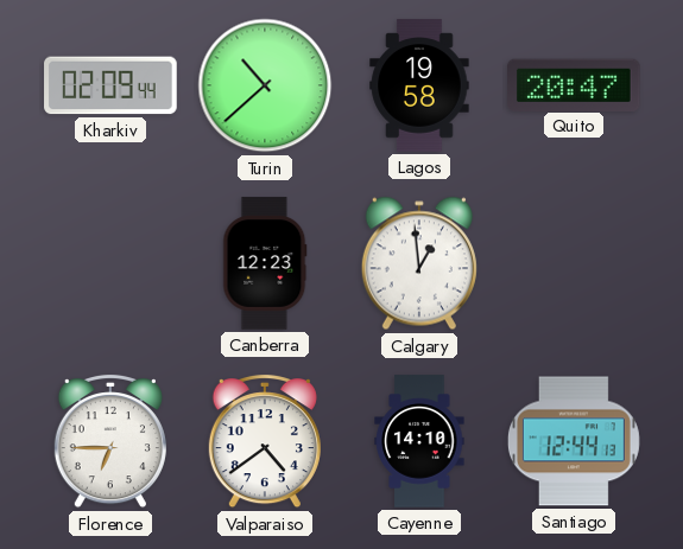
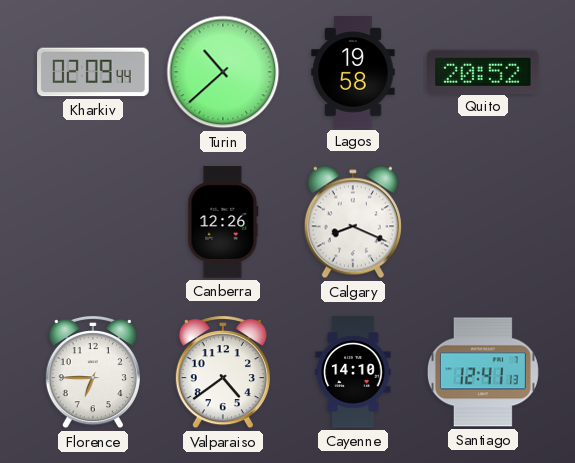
Quito: 20:47 -> 20:52
Canberra: 12:23 -> 12:26
Calgary: 12:59 -> 8:19
Santiago: 12:44 -> 12:41
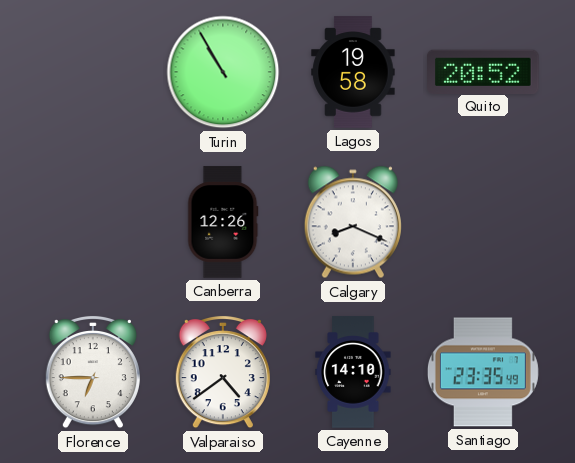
Kharkiv: 02:09 -> none
Turin: 10:38 -> 10:55
Santiago: 12:41 -> 23:35
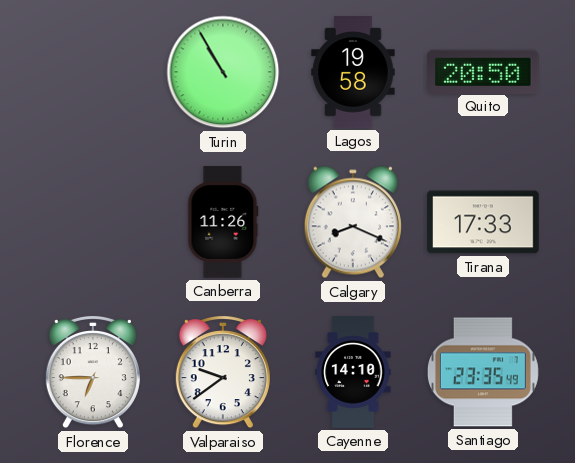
Quito: 20:52 -> 20:50
Canberra: 12:26 -> 11:26
Tirana: none -> 17:33
Valparaiso: 4:39 -> 9:39
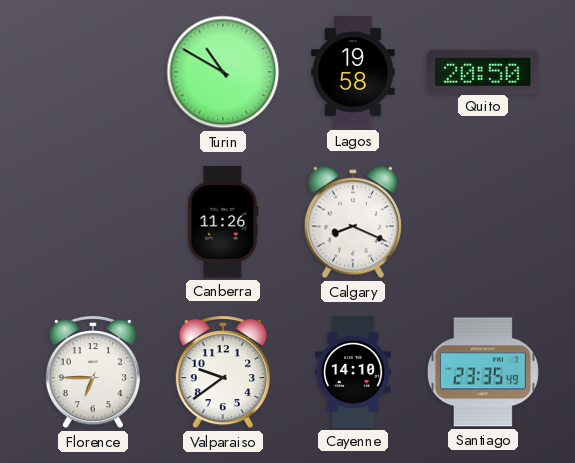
Turin: 10:55 -> 10:50
Tirana: 17:33 -> none
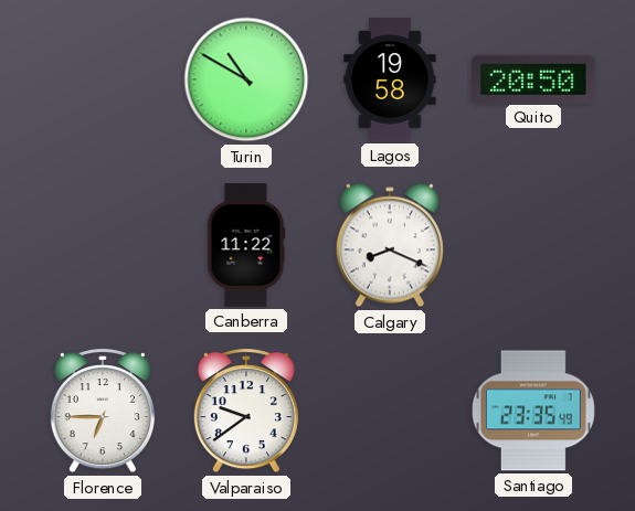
Canberra: 11:26 -> 11:22
Cayenne: 14:10 -> none
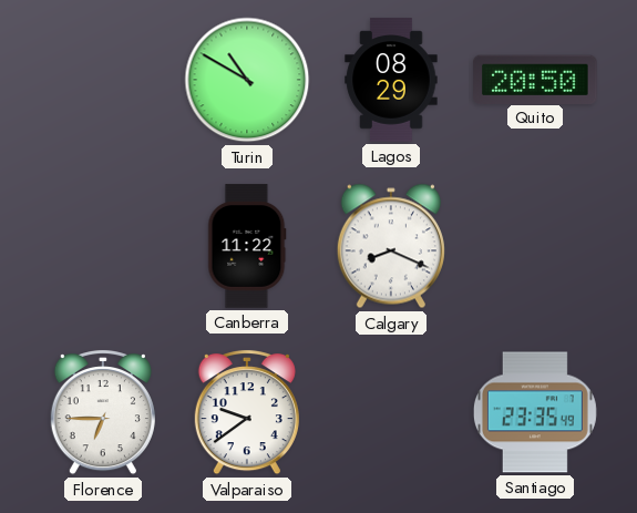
Lagos: 19:58 -> 08:29
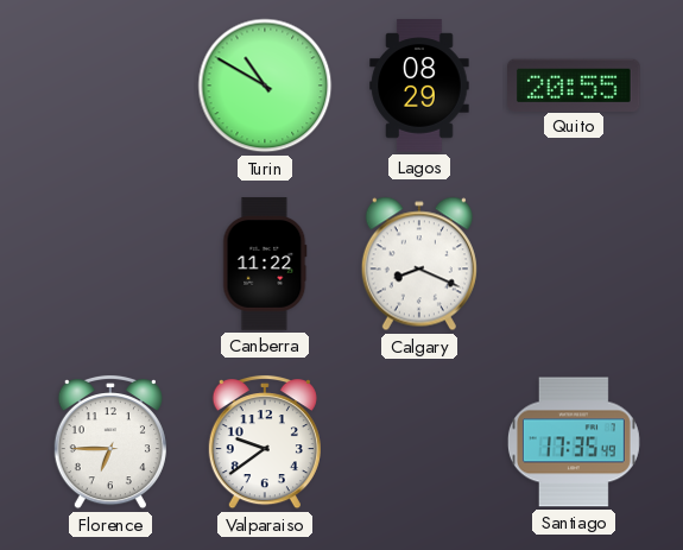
Quito: 20:50 -> 20:55
Santiago: 23:35 -> 17:35
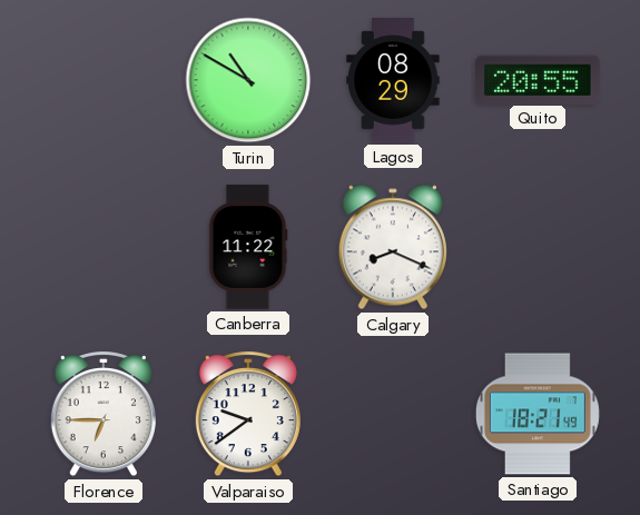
Santiago: 17:35 -> 18:21
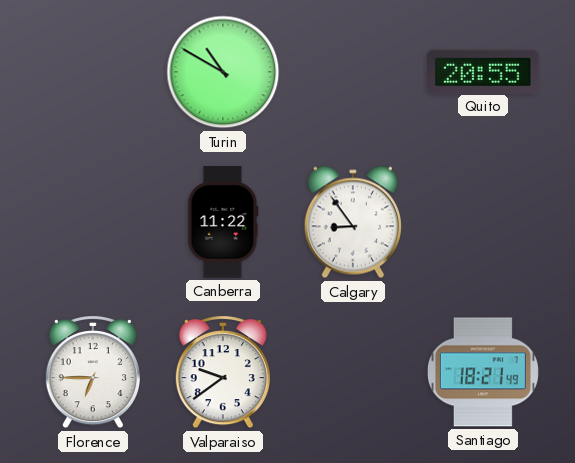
Lagos: 08:29 -> none
Calgary: 8:19 -> 8:54
